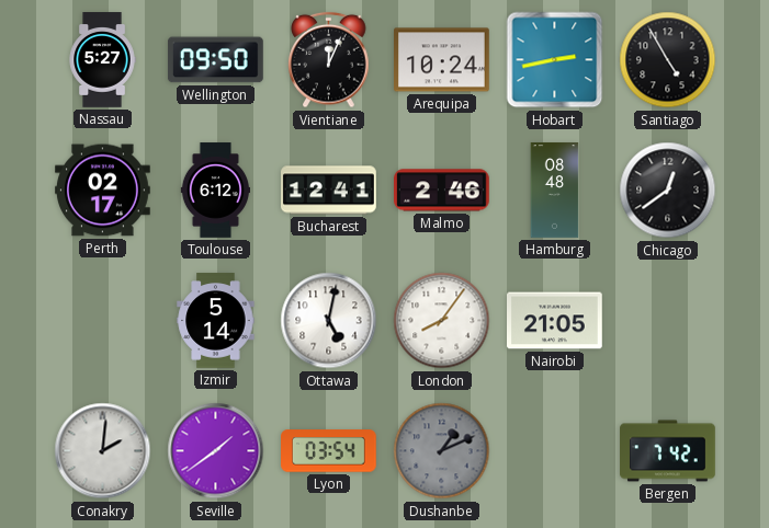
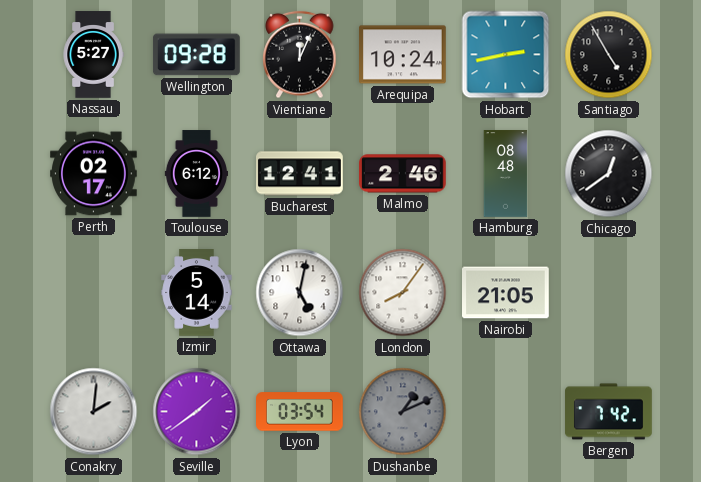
Wellington: 09:50 -> 09:28
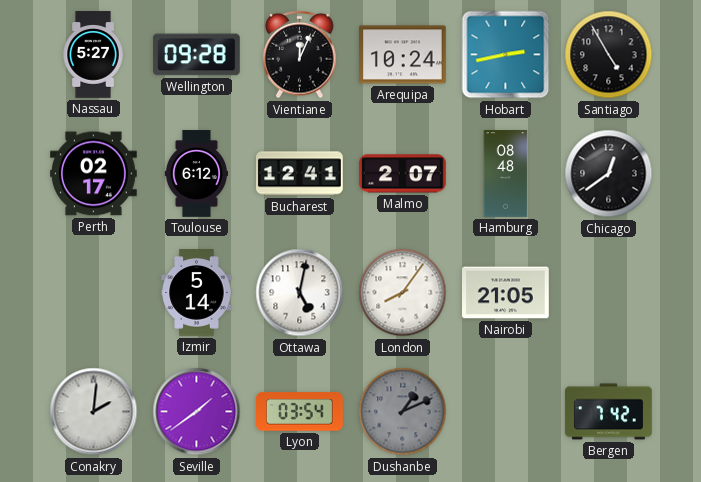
Malmo: 2:46 -> 2:07
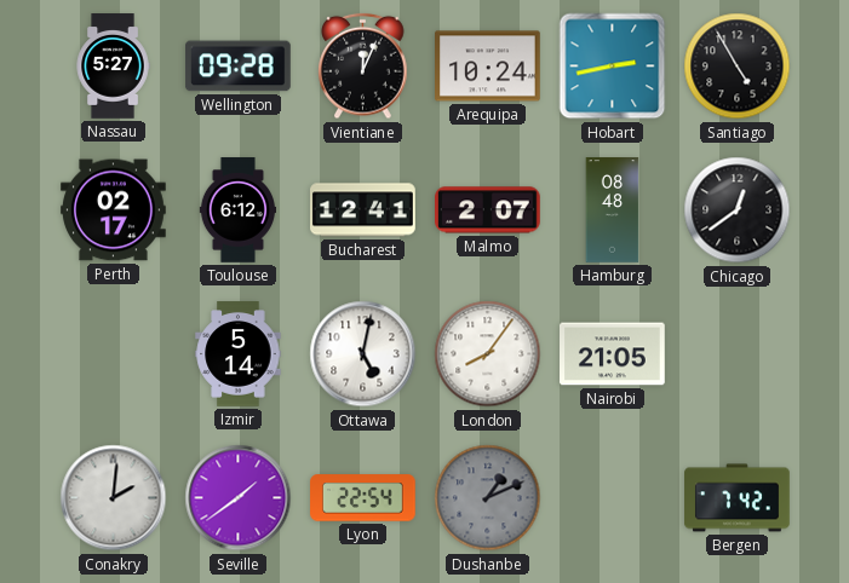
Lyon: 03:54 -> 22:54
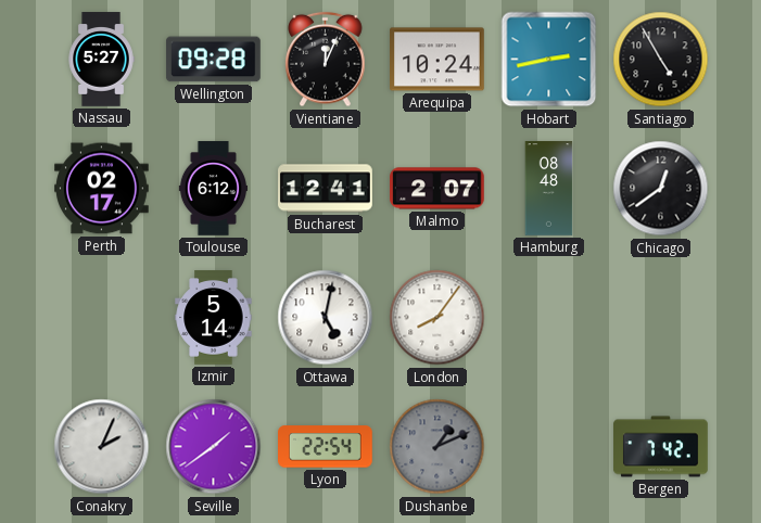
Nairobi: 21:05 -> none
Conakry: 2:01 -> 2:04
